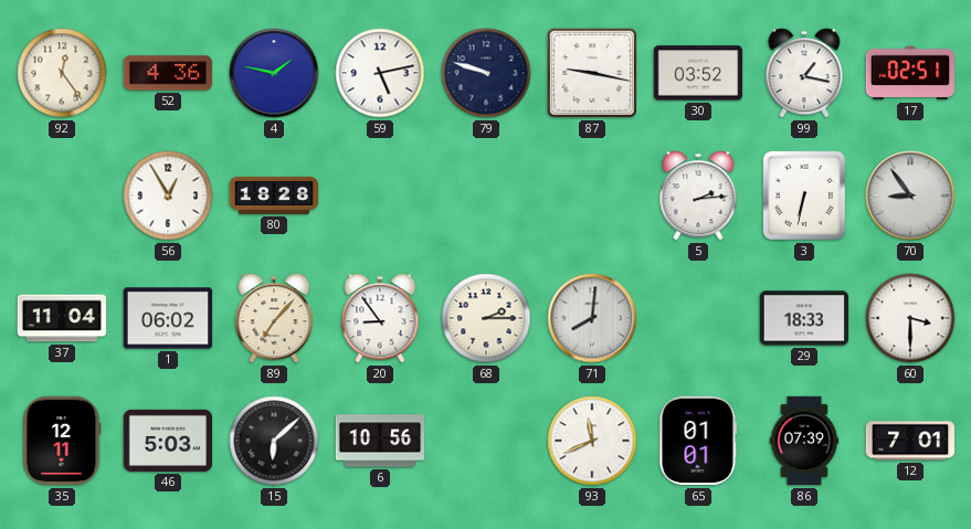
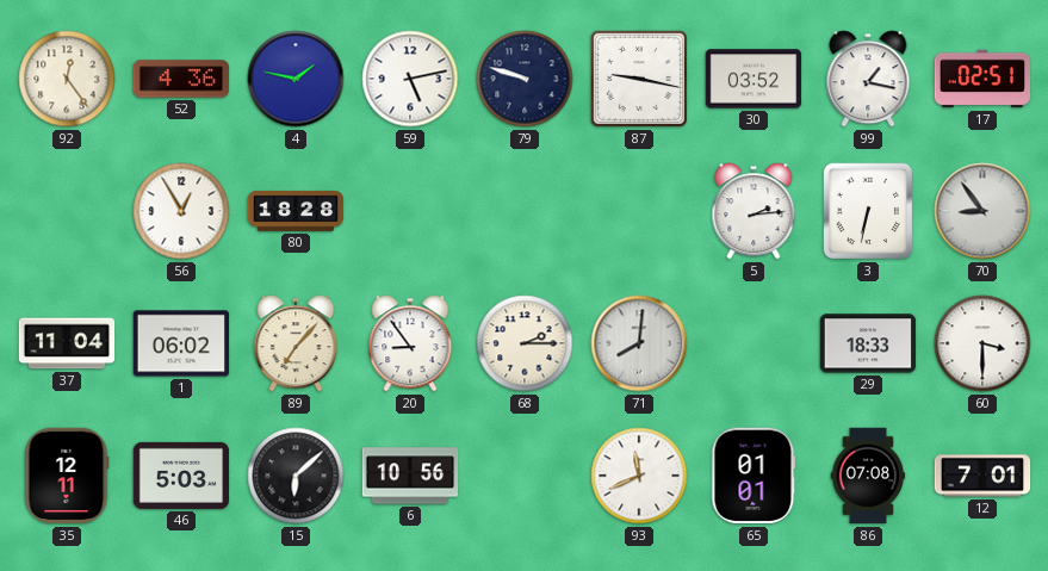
86: 07:39 -> 07:08
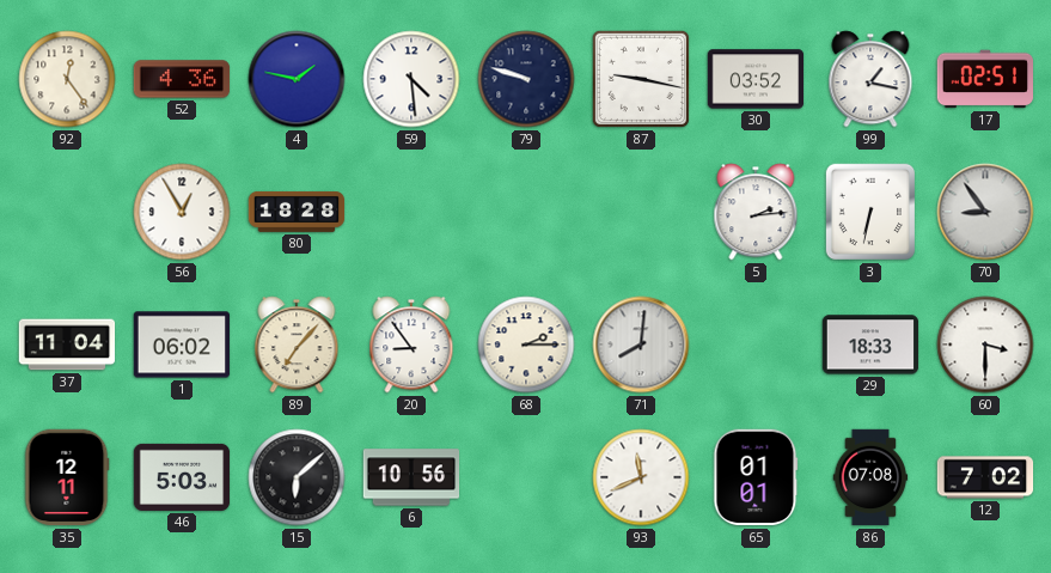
59: 5:13 -> 4:29
12: 7:01 -> 7:02
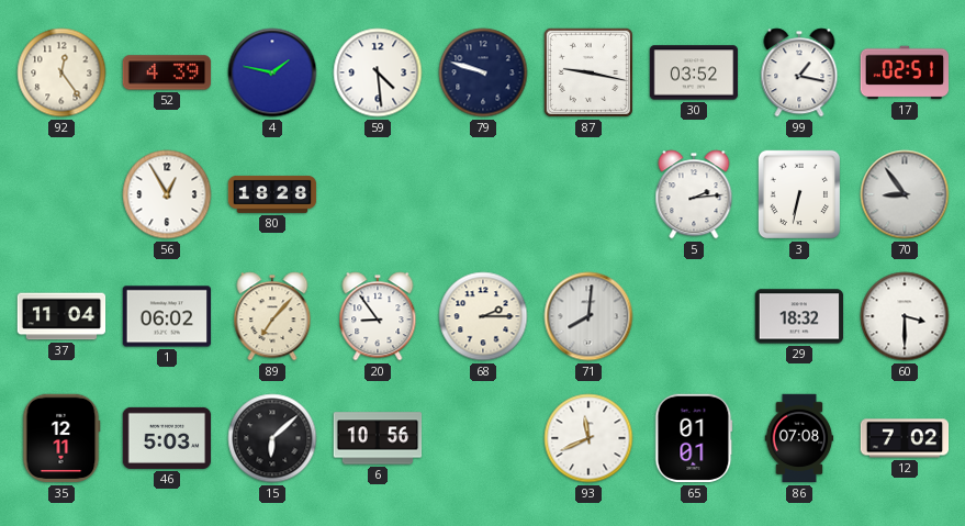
52: 4:36 -> 4:39
29: 18:33 -> 18:32
